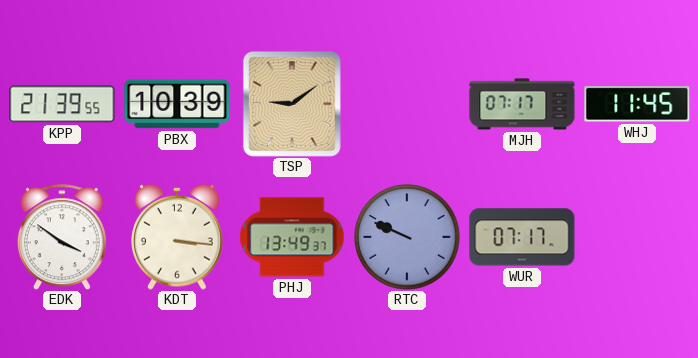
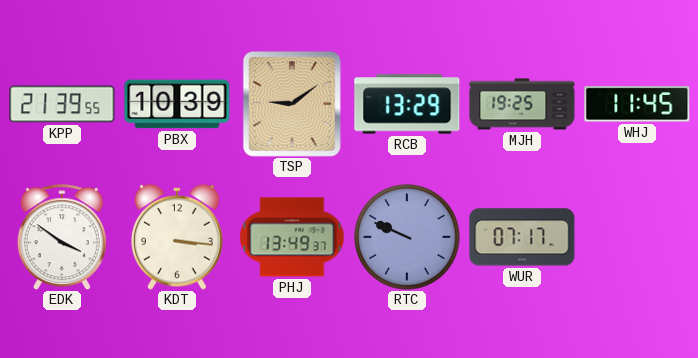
RCB: none -> 13:29
MJH: 07:17 -> 19:25
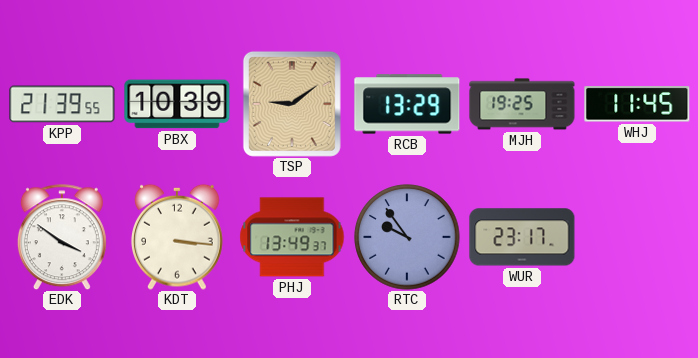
RTC: 9:49 -> 9:54
WUR: 07:17 -> 23:17
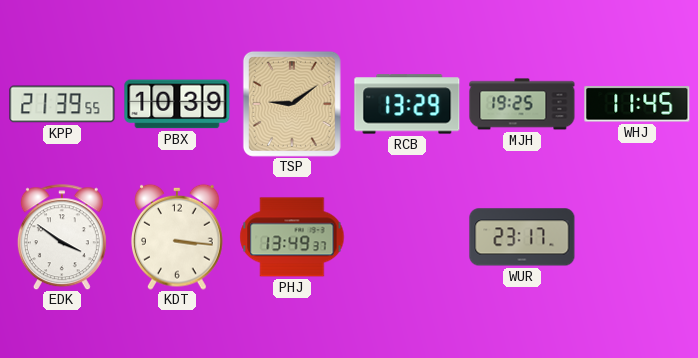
RTC: 9:54 -> none
